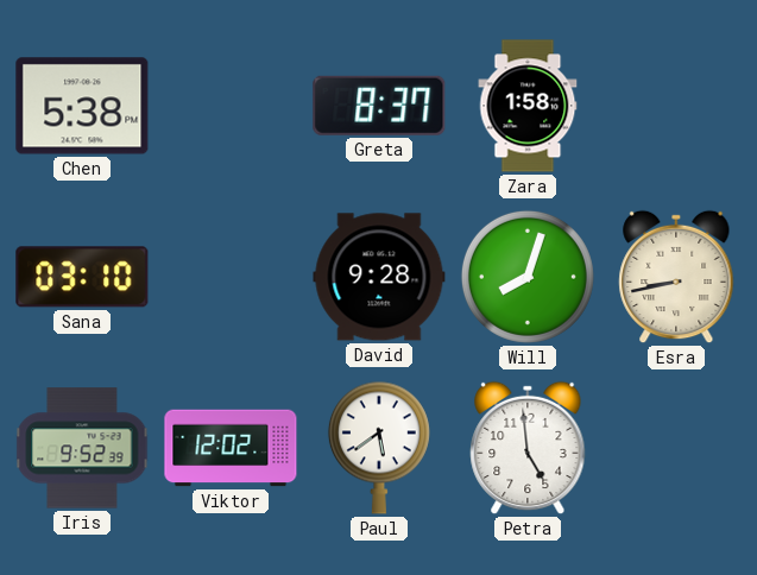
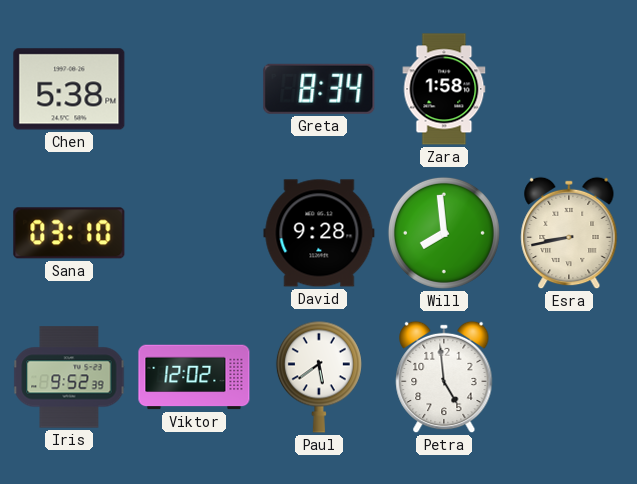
Greta: 8:37 -> 8:34
Will: 8:03 -> 7:59
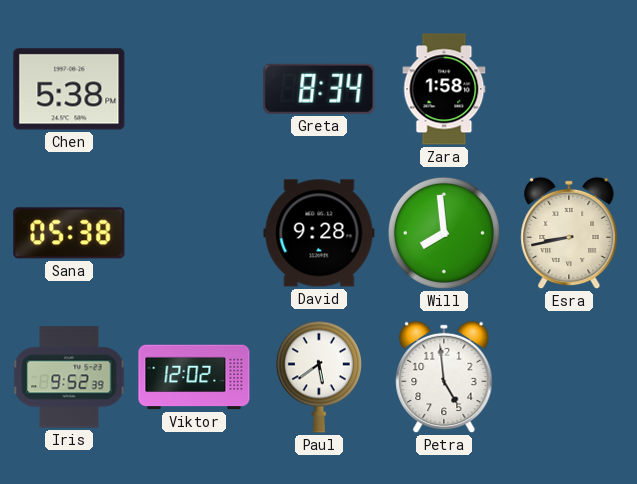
Sana: 03:10 -> 05:38
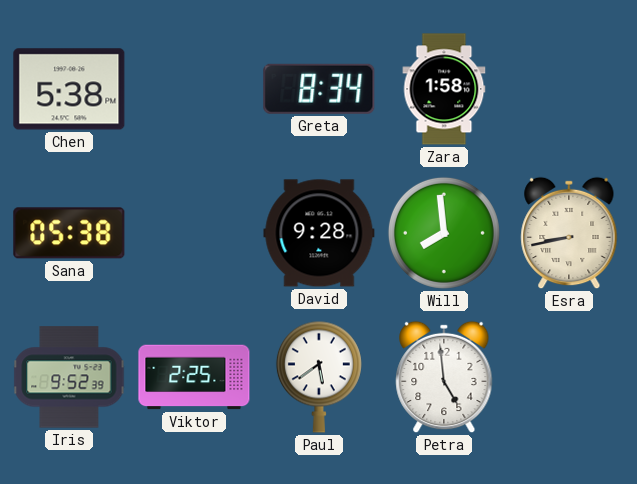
Viktor: 12:02 -> 2:25
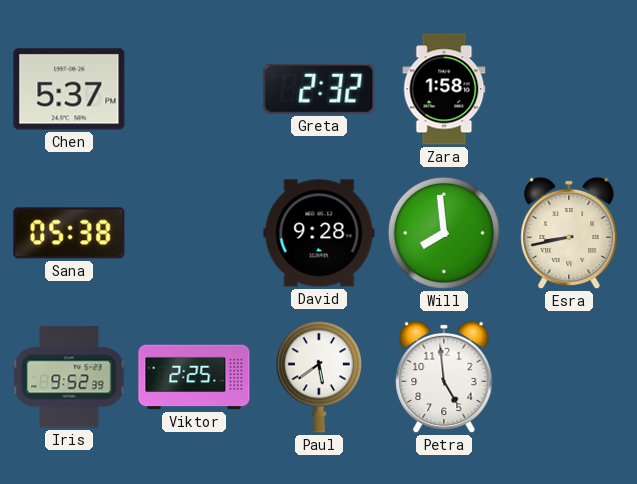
Chen: 5:38 -> 5:37
Greta: 8:34 -> 2:32
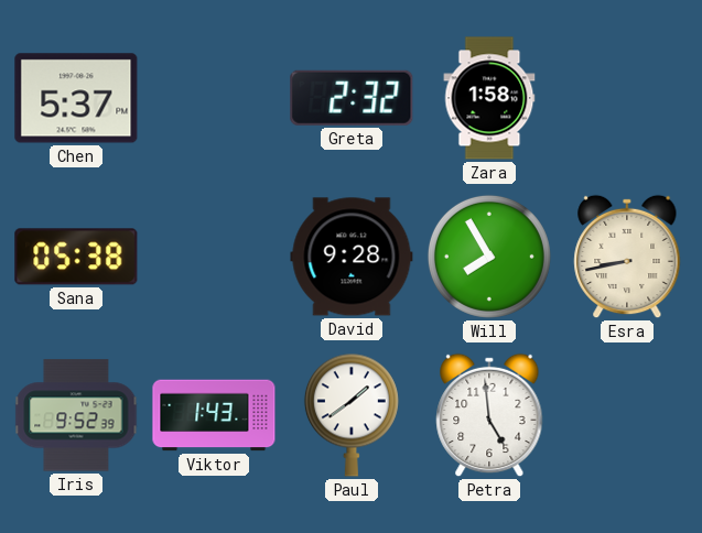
Will: 7:59 -> 7:55
Viktor: 2:25 -> 1:43
Paul: 5:39 -> 1:39
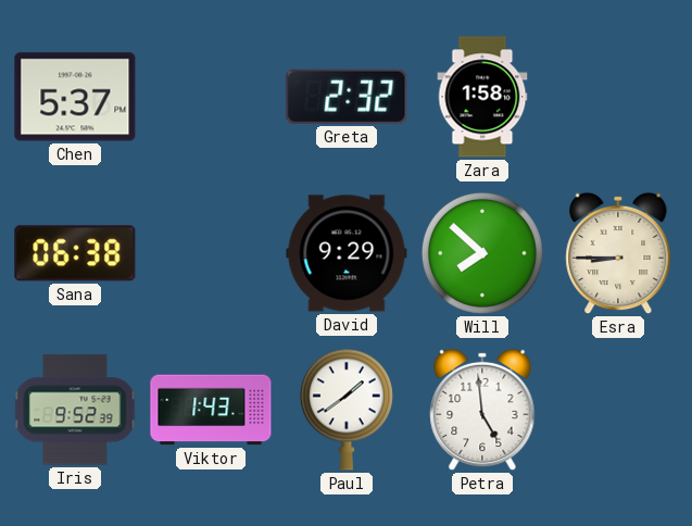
Sana: 05:38 -> 06:38
David: 9:28 -> 9:29
Will: 7:55 -> 7:52
Esra: 8:43 -> 8:45
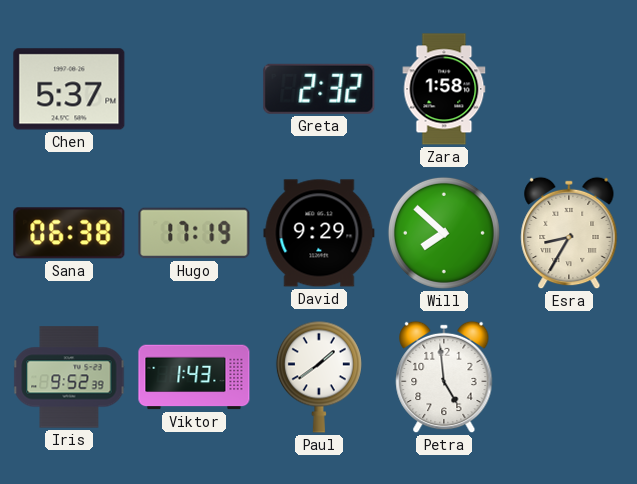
Hugo: none -> 17:19
Esra: 8:45 -> 8:35
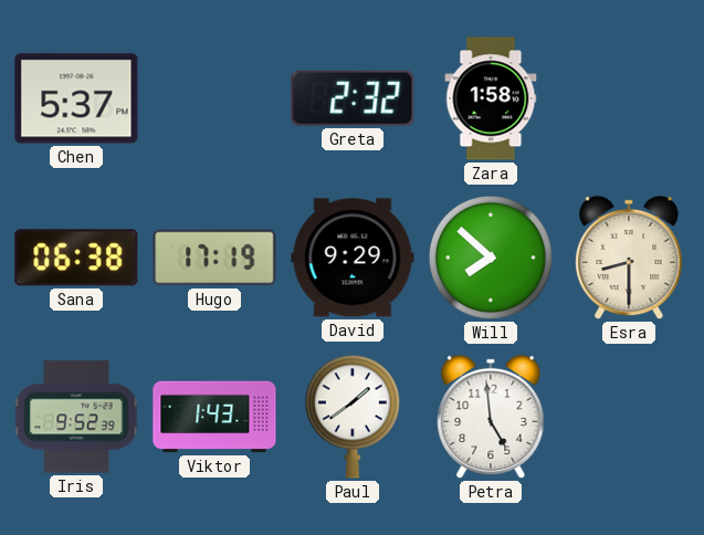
Esra: 8:35 -> 8:30
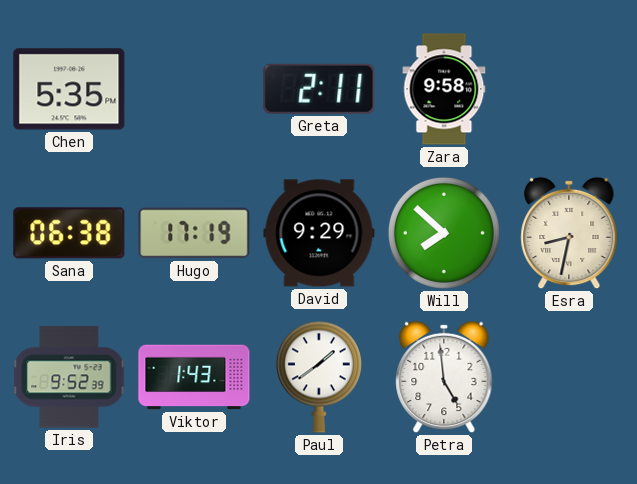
Chen: 5:37 -> 5:35
Greta: 2:32 -> 2:11
Zara: 1:58 -> 9:58
Esra: 8:30 -> 8:32
